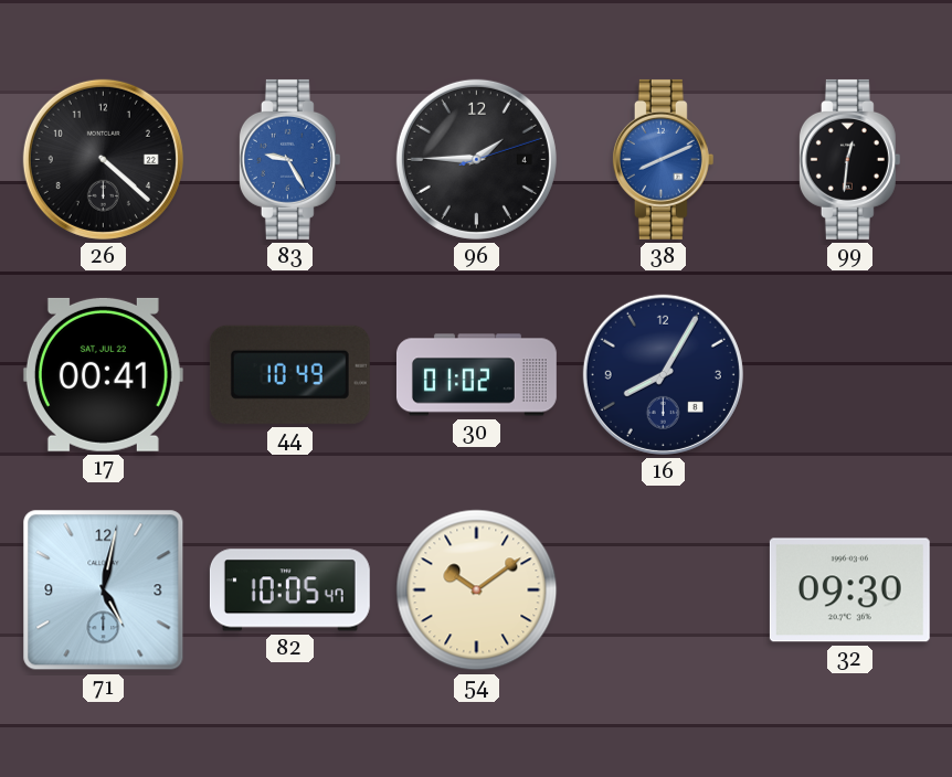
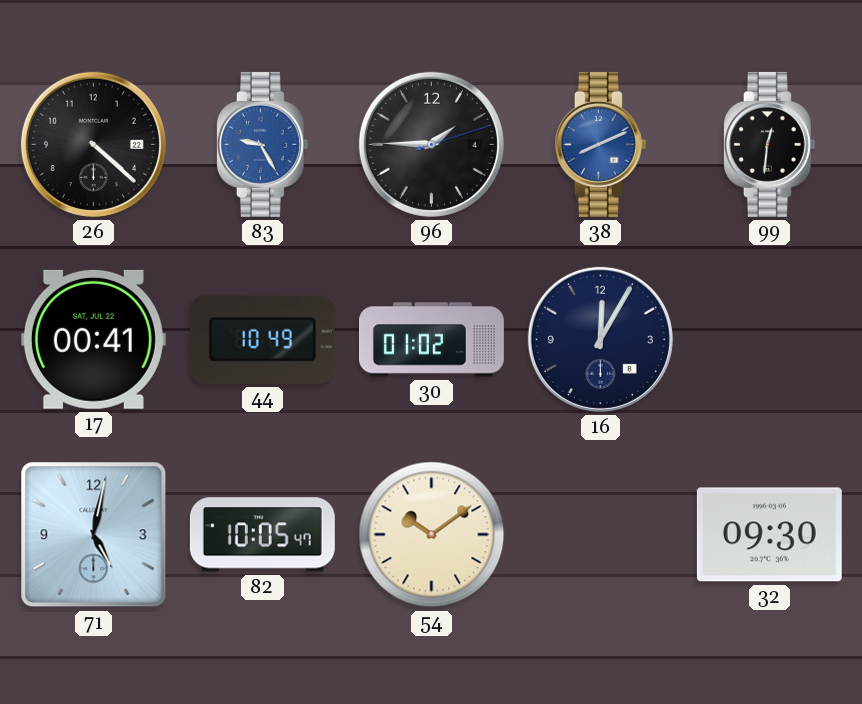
16: 8:05 -> 12:05
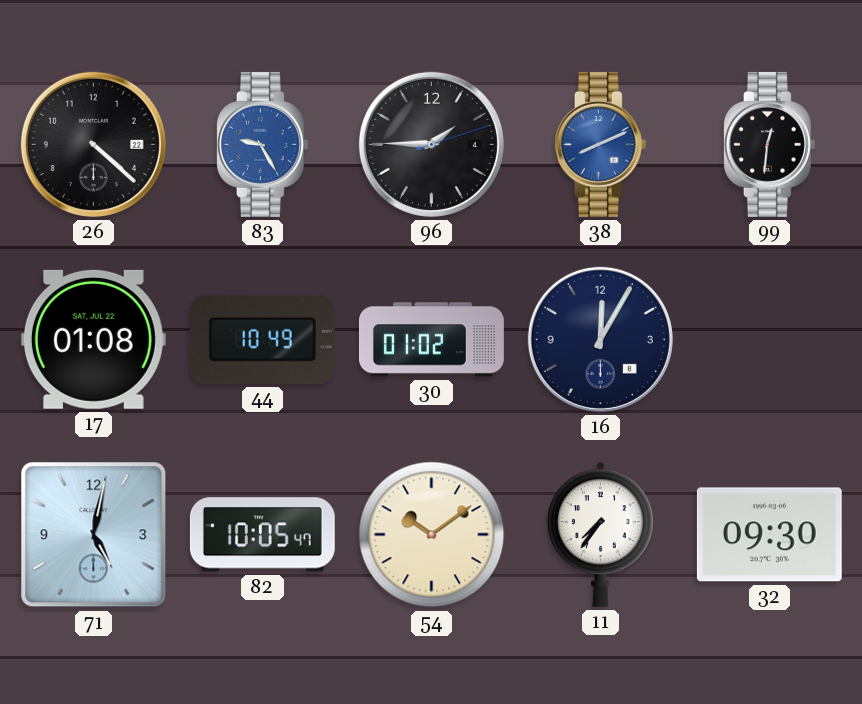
17: 00:41 -> 01:08
11: none -> 7:36
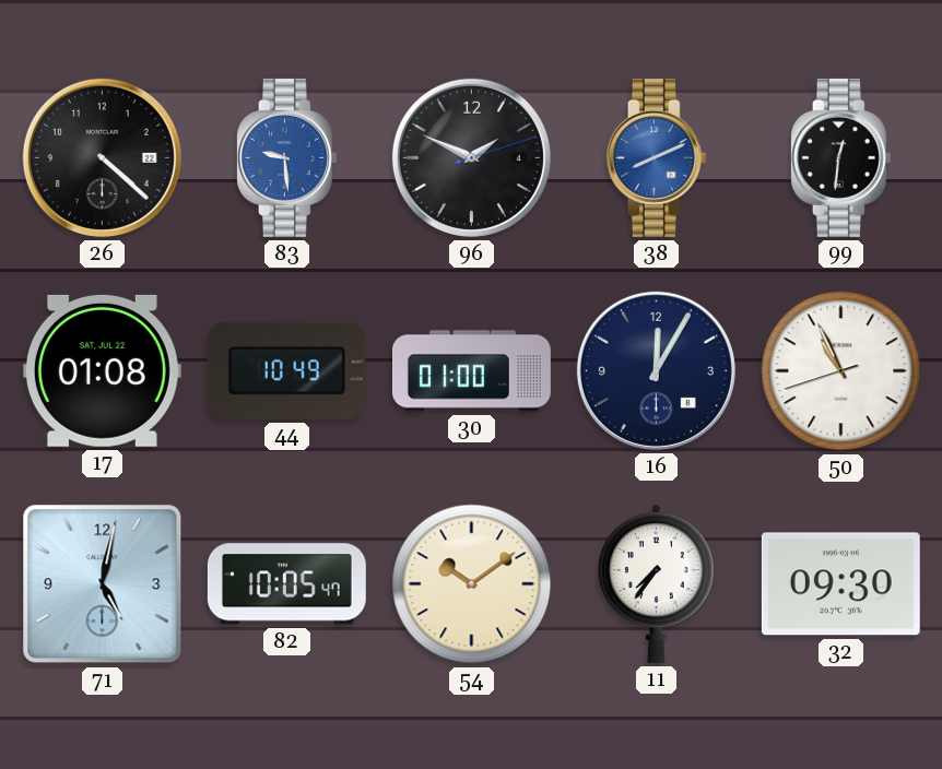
83: 9:25 -> 9:29
96: 1:45 -> 1:49
30: 01:02 -> 01:00
50: none -> 10:55
